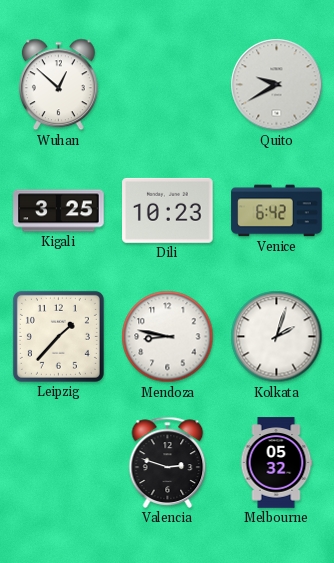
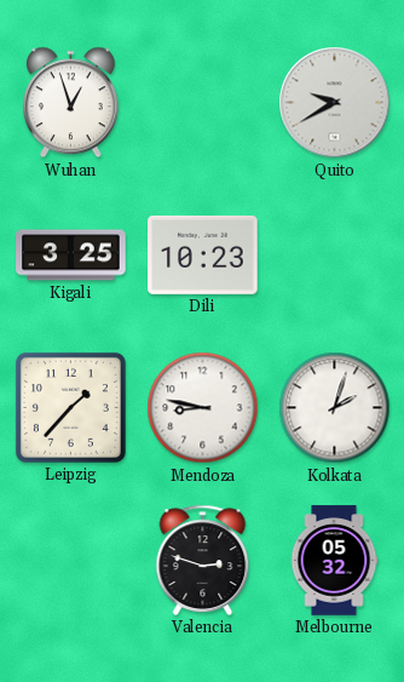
Wuhan: 12:52 -> 12:57
Venice: 6:42 -> none
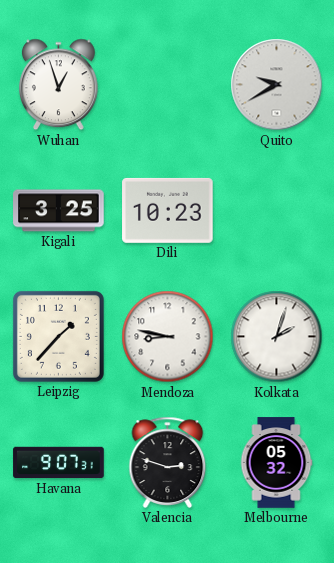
Havana: none -> 9:07
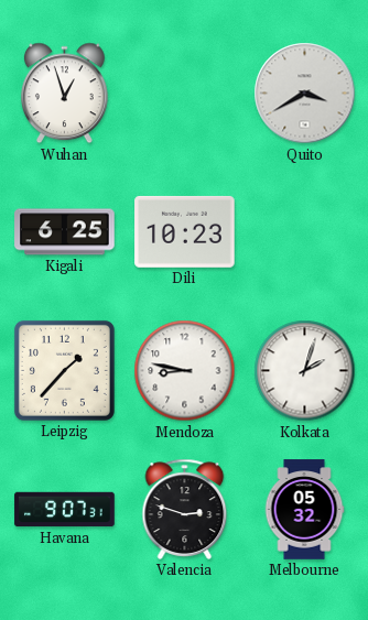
Quito: 9:40 -> 3:40
Kigali: 3:25 -> 6:25
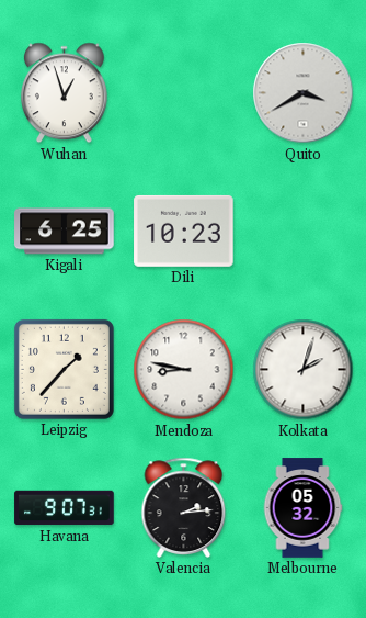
Valencia: 2:48 -> 2:14
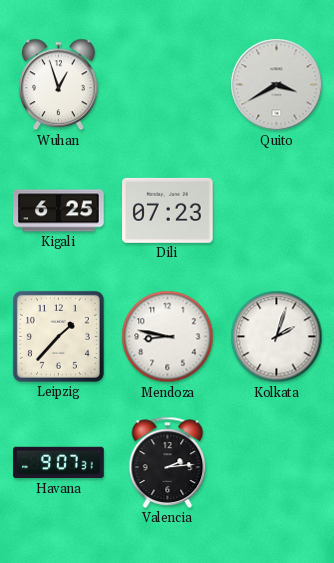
Dili: 10:23 -> 07:23
Melbourne: 05:32 -> none
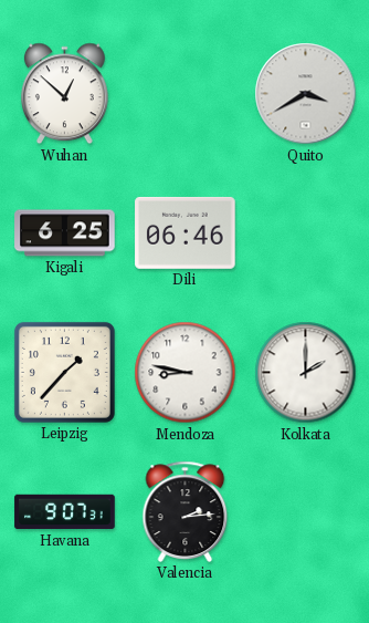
Wuhan: 12:57 -> 12:52
Dili: 07:23 -> 06:46
Kolkata: 2:03 -> 2:00
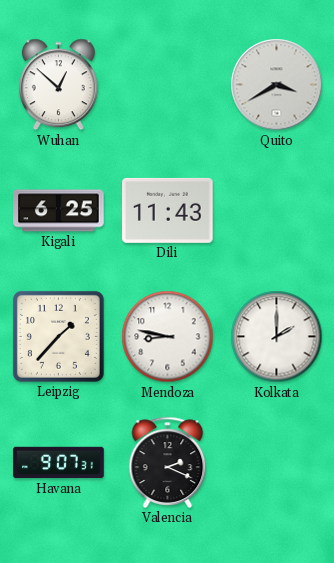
Dili: 06:46 -> 11:43
Valencia: 2:14 -> 2:19
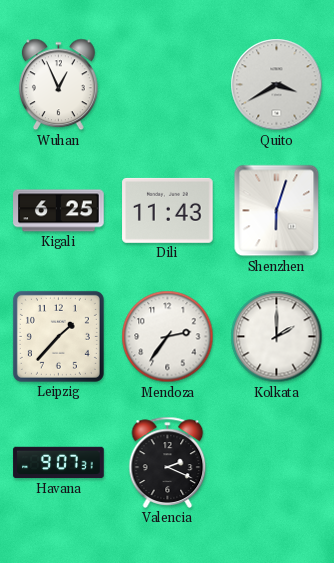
Wuhan: 12:52 -> 12:56
Shenzhen: none -> 6:03
Mendoza: 8:47 -> 2:36
